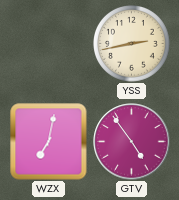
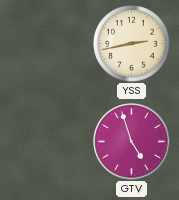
WZX: 7:02 -> none
GTV: 4:54 -> 4:57
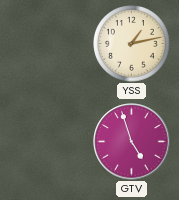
YSS: 2:43 -> 1:13
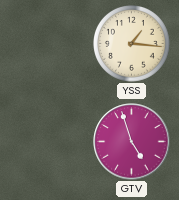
YSS: 1:13 -> 1:16
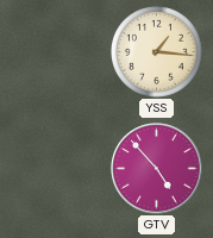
GTV: 4:57 -> 4:53
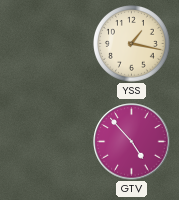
YSS: 1:16 -> 1:17
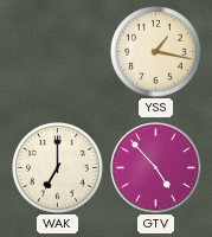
WAK: none -> 7:00
